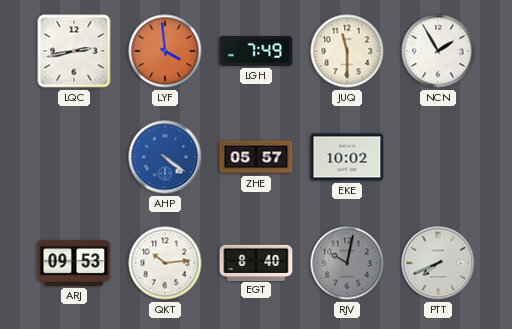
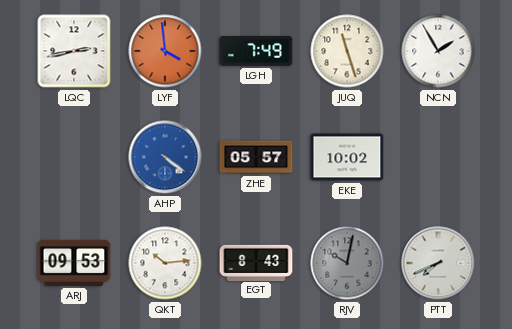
JUQ: 11:30 -> 11:27
EGT: 8:40 -> 8:43
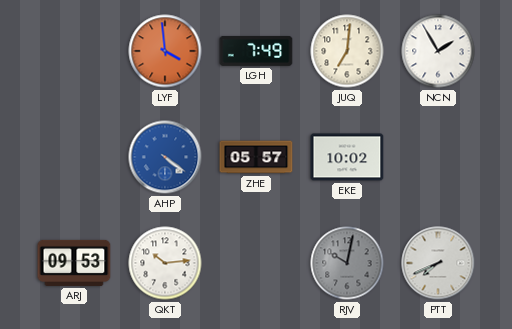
LQC: 2:43 -> none
JUQ: 11:27 -> 7:01
EGT: 8:43 -> none
